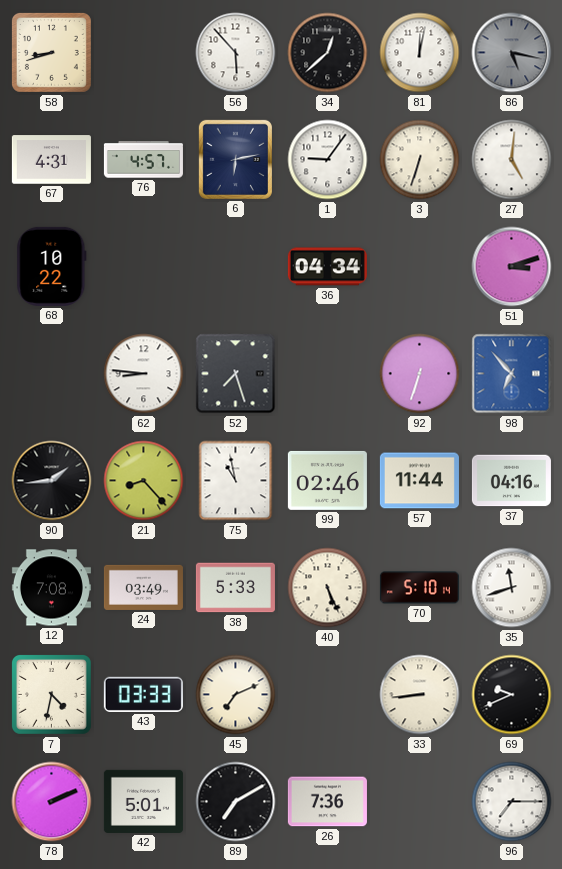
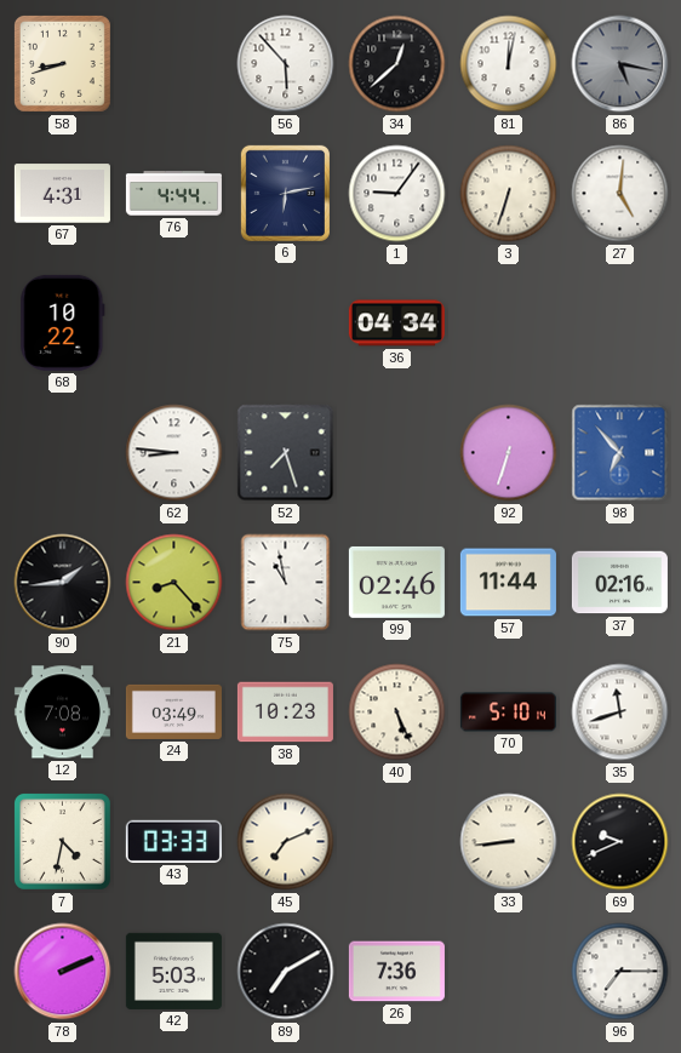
76: 4:57 -> 4:44
51: 3:12 -> none
37: 04:16 -> 02:16
38: 5:33 -> 10:23
42: 5:01 -> 5:03
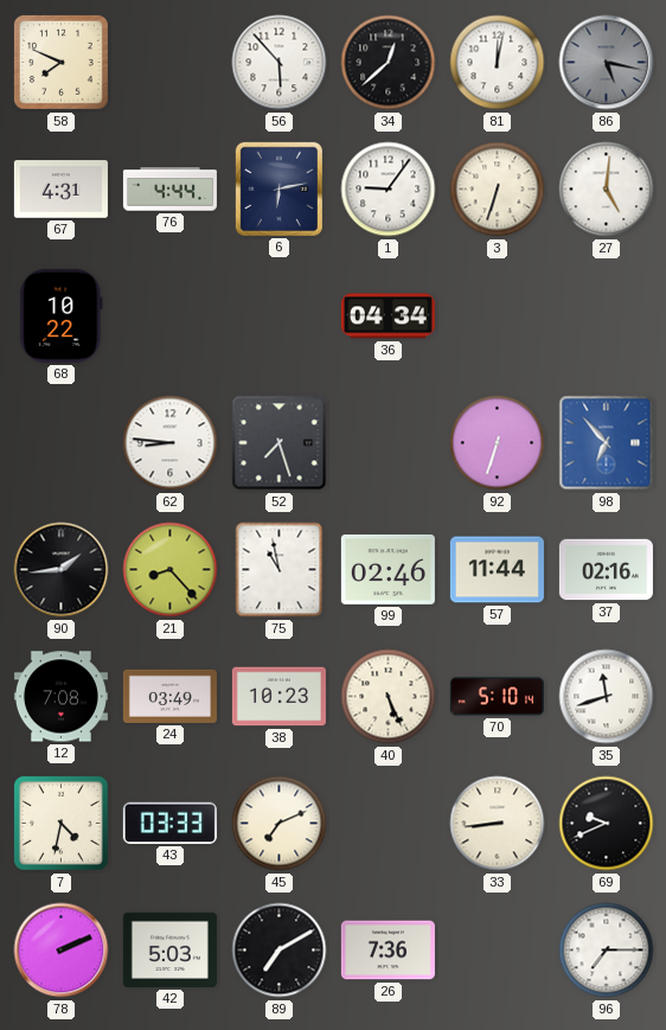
58: 8:42 -> 7:49
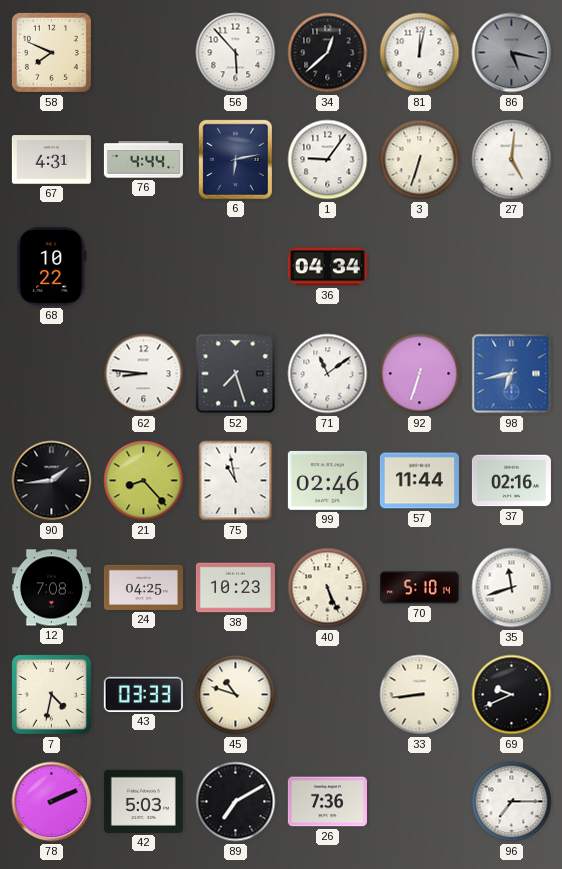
71: none -> 11:09
98: 6:53 -> 6:43
24: 03:49 -> 04:25
45: 7:11 -> 10:48
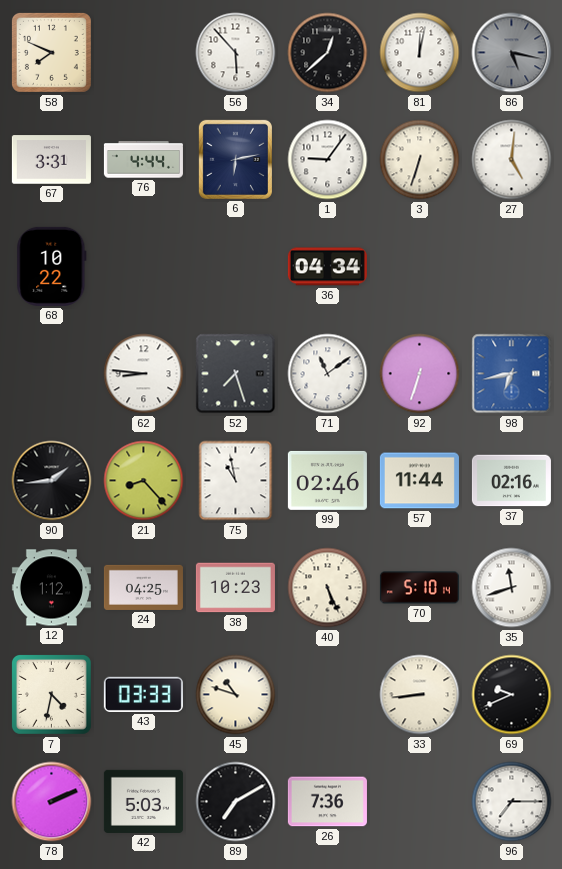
67: 4:31 -> 3:31
12: 7:08 -> 1:12
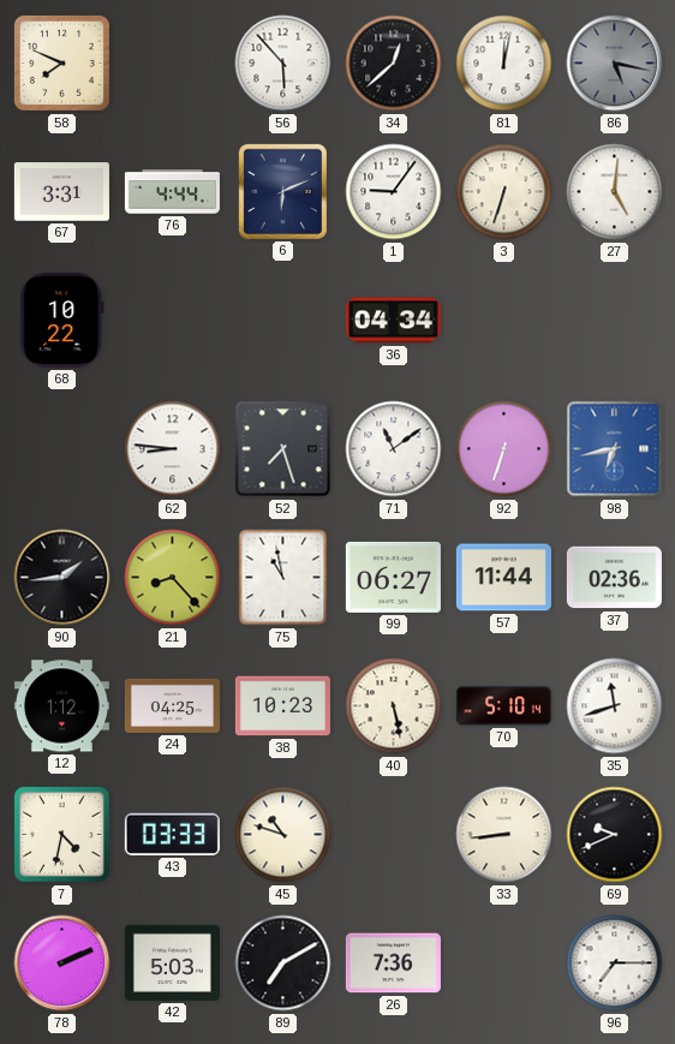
6: 6:13 -> 6:11
99: 02:46 -> 06:27
37: 02:16 -> 02:36
40: 5:26 -> 5:28
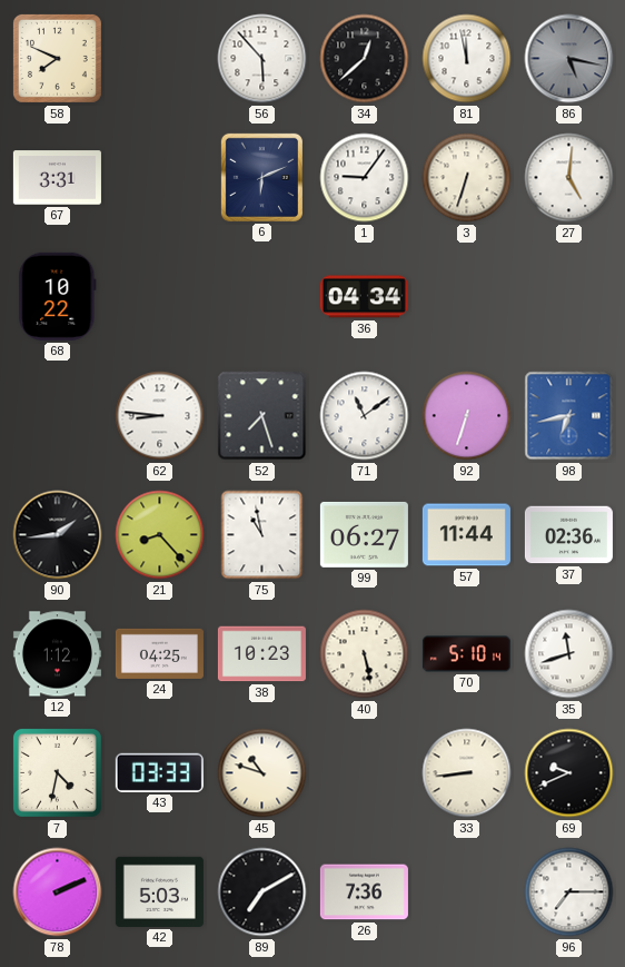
81: 12:02 -> 11:58
76: 4:44 -> none
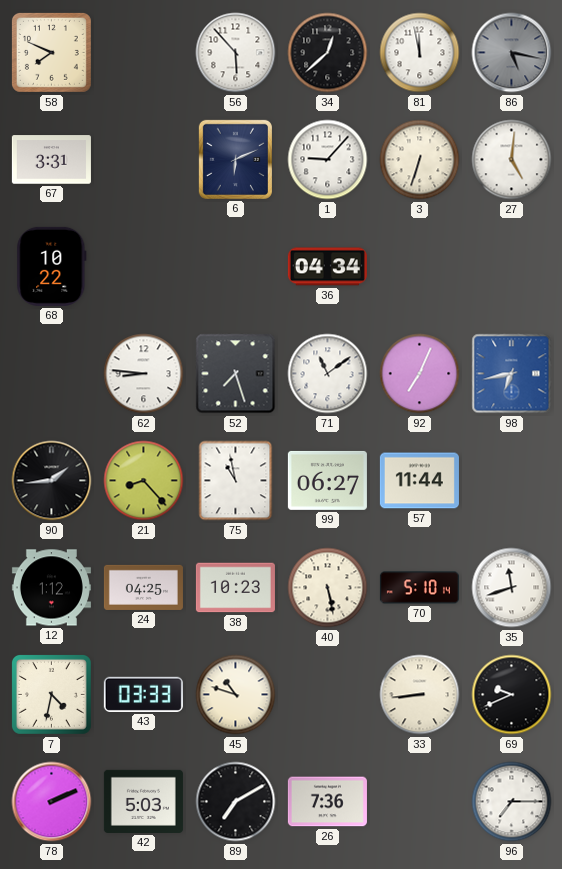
1: 9:06 -> 9:07
92: 6:33 -> 7:04
37: 02:36 -> none
